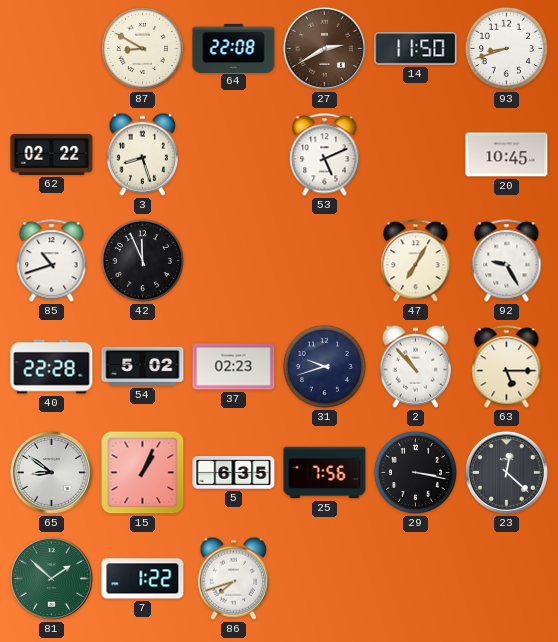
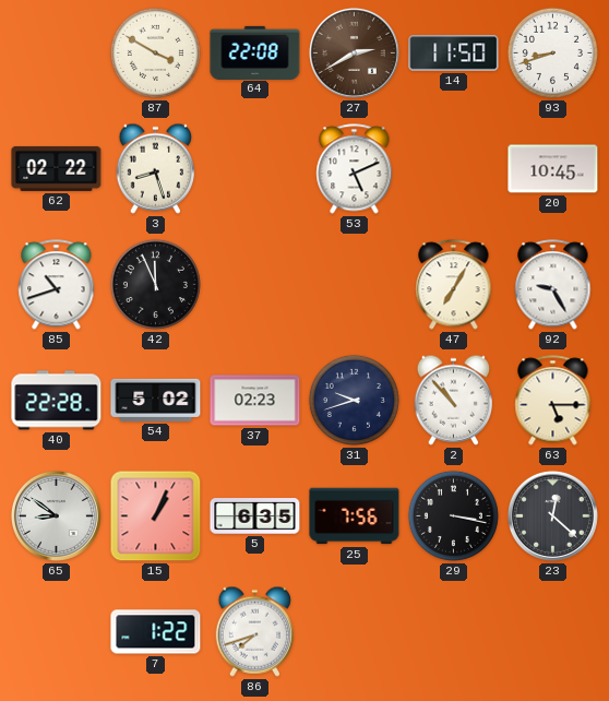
87: 8:50 -> 3:50
81: 1:52 -> none
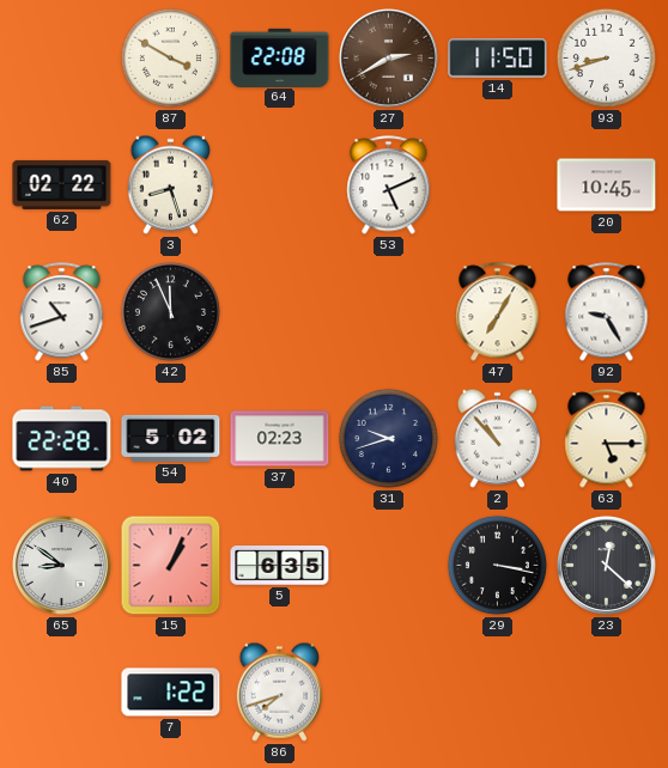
25: 7:56 -> none
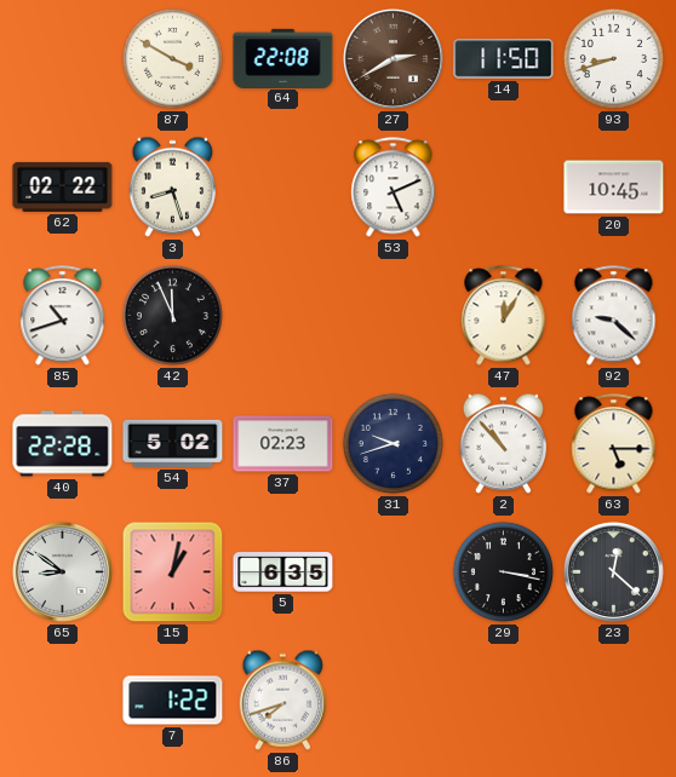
47: 7:05 -> 12:05
92: 9:25 -> 9:22
15: 1:04 -> 1:02
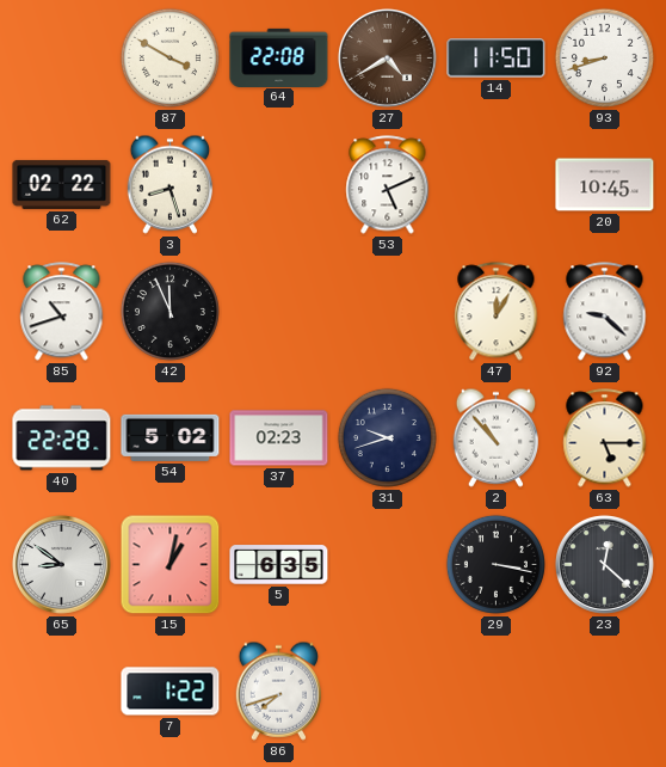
27: 2:40 -> 4:40
